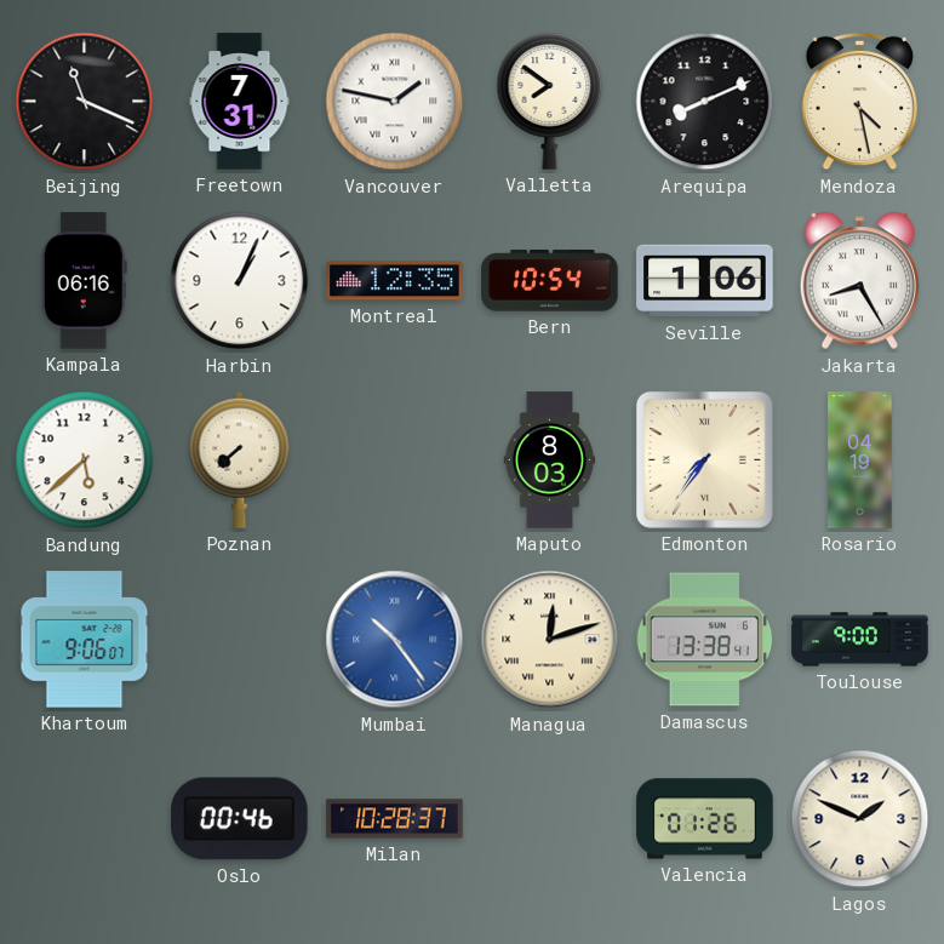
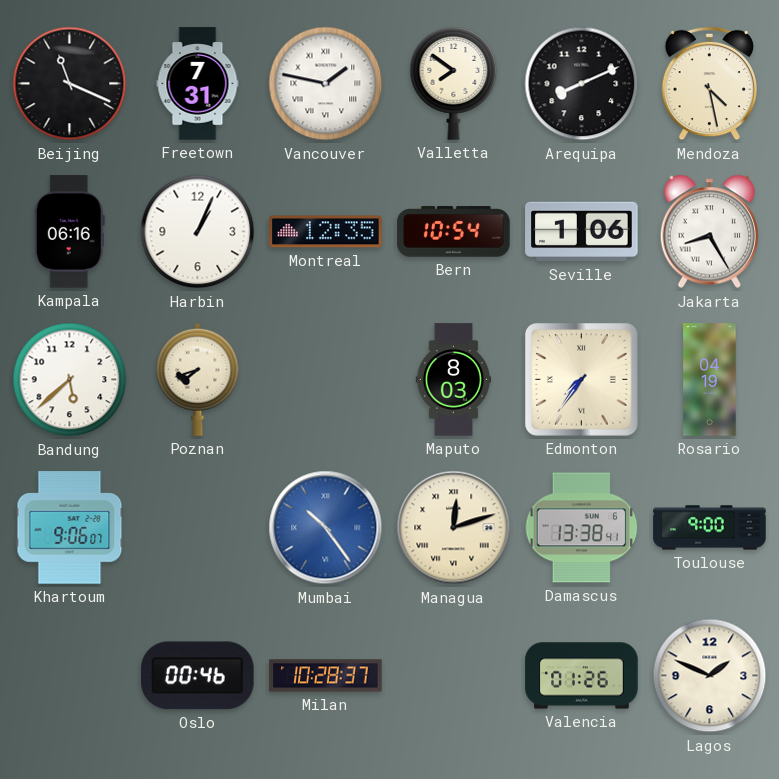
Poznan: 7:38 -> 7:42
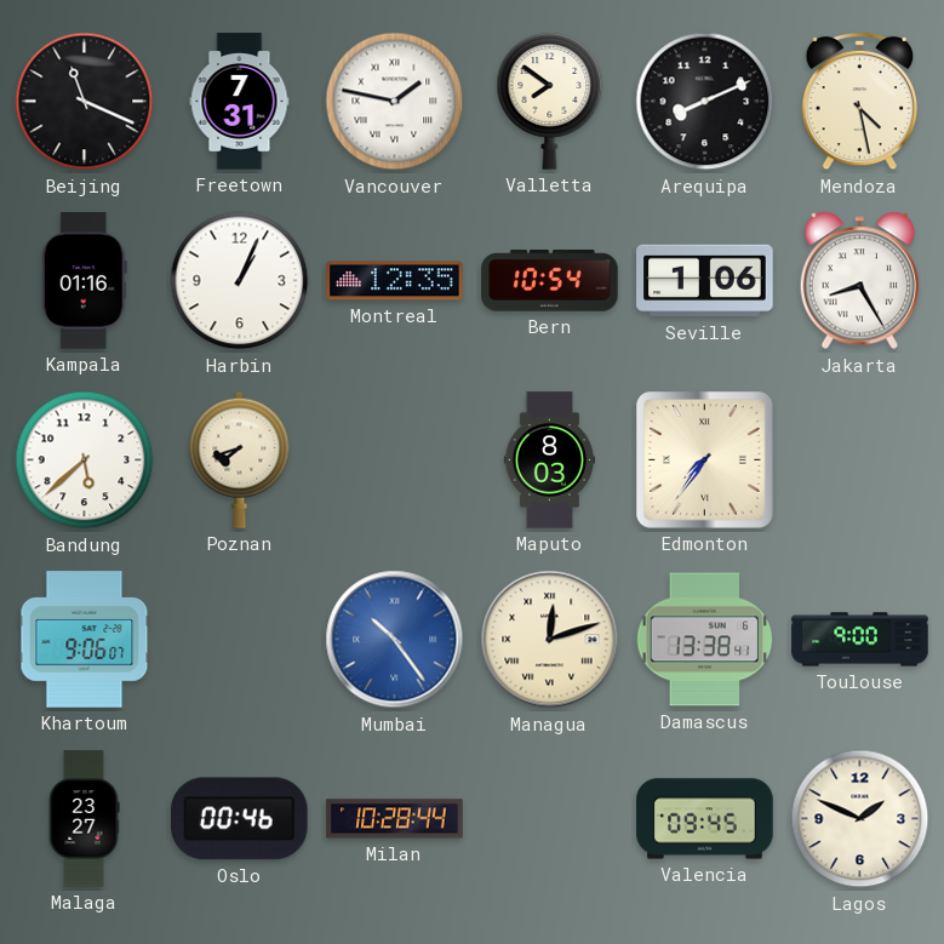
Kampala: 06:16 -> 01:16
Rosario: 04:19 -> none
Malaga: none -> 23:27
Milan: 10:28:37 -> 10:28:44
Valencia: 01:26 -> 09:45
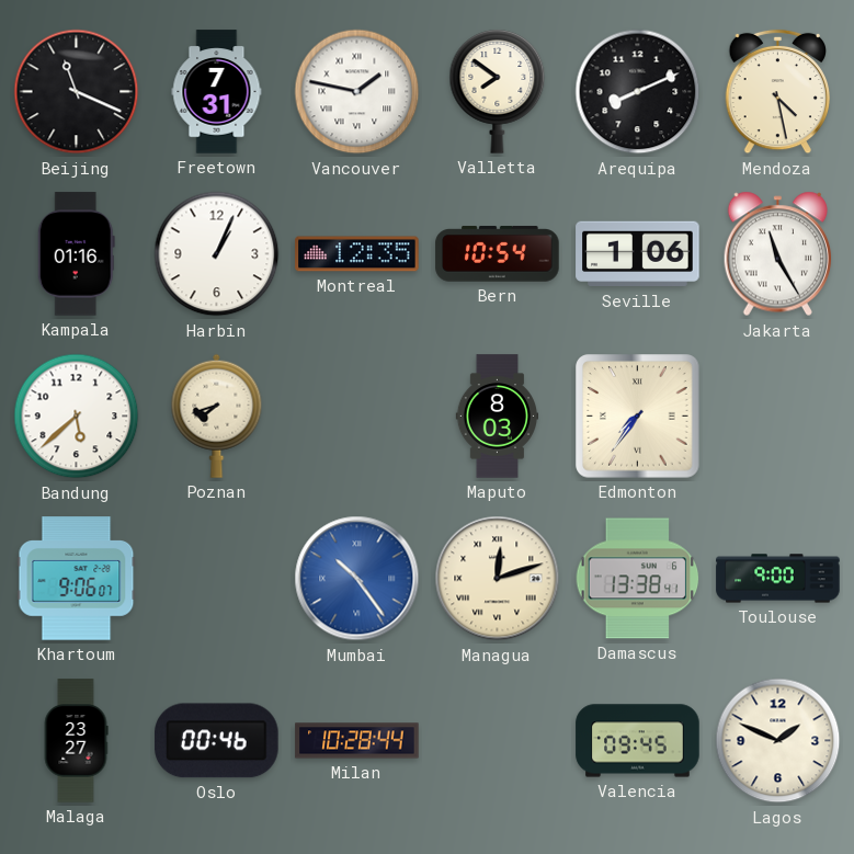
Jakarta: 8:25 -> 11:25
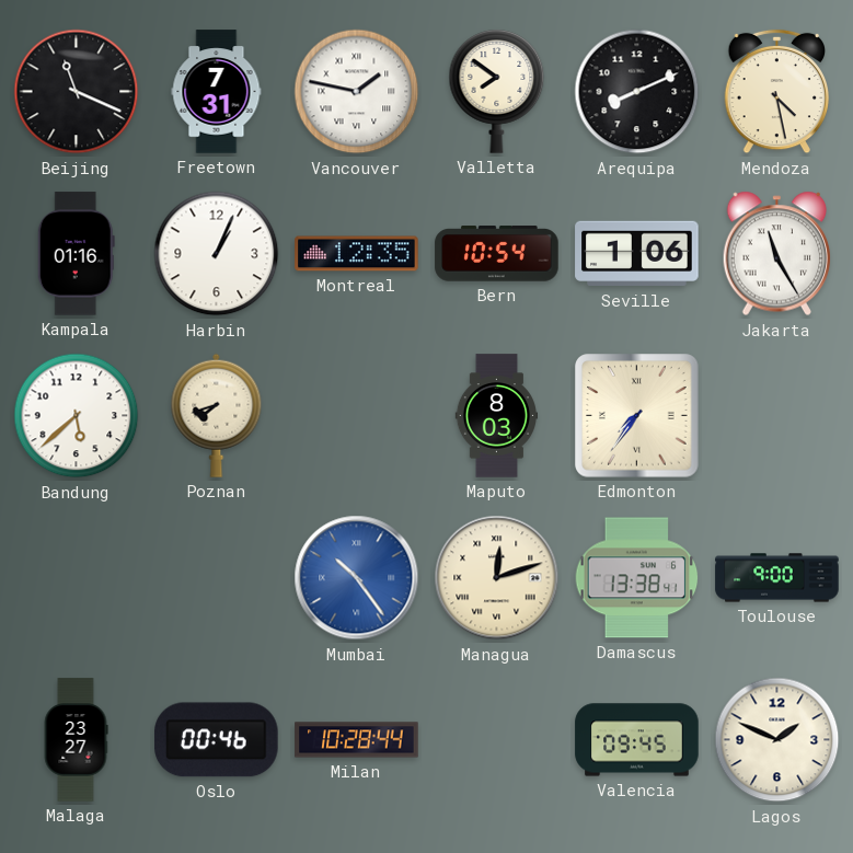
Khartoum: 9:06 -> none
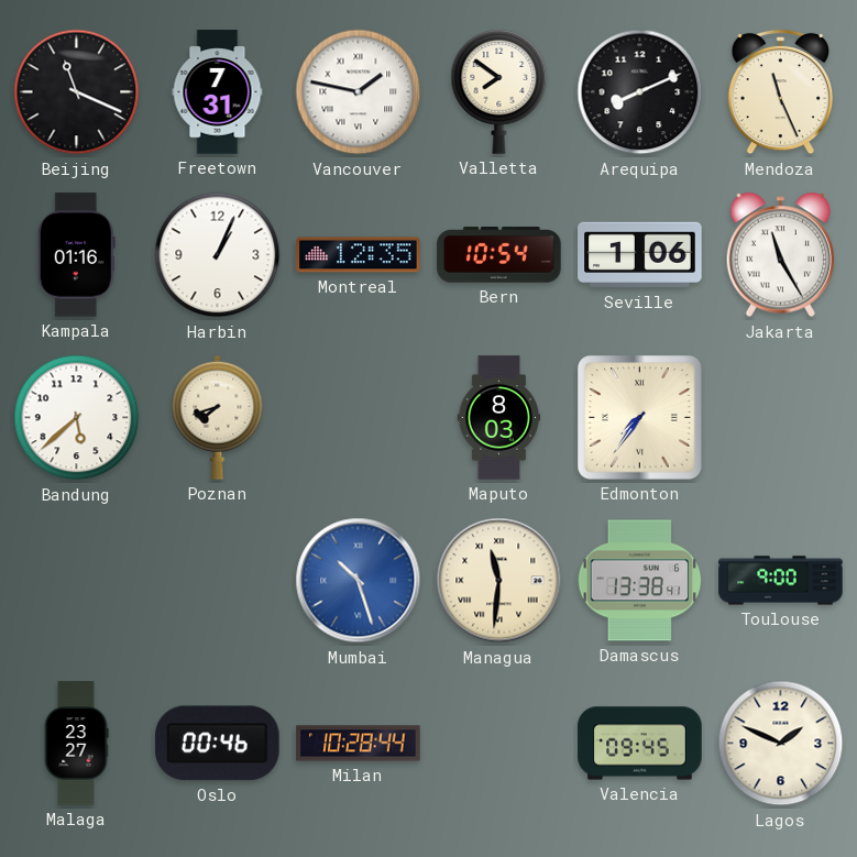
Mendoza: 4:28 -> 11:26
Mumbai: 10:24 -> 10:27
Managua: 12:12 -> 11:31
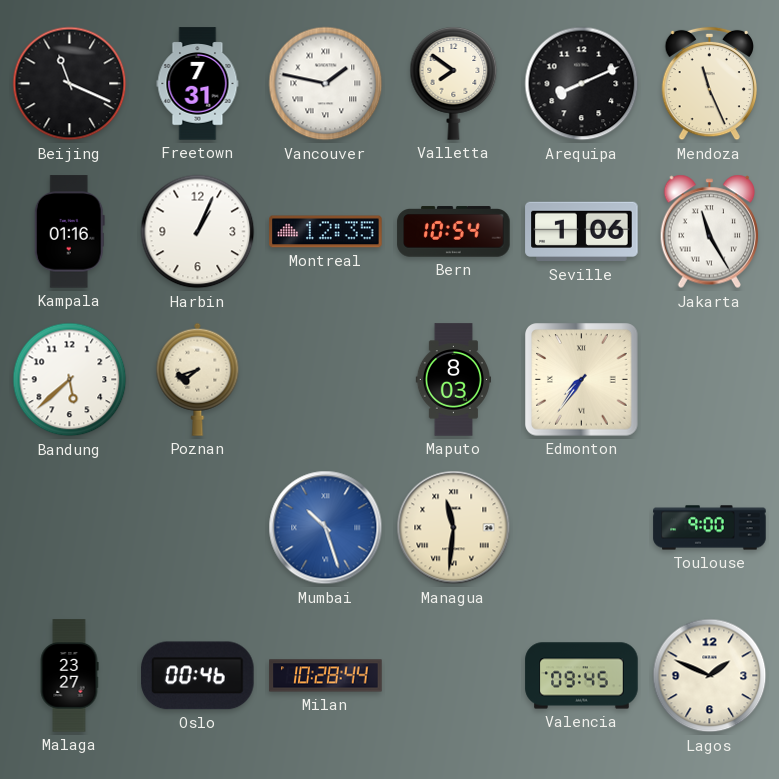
Damascus: 13:38 -> none
